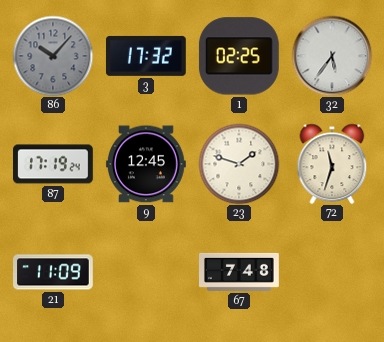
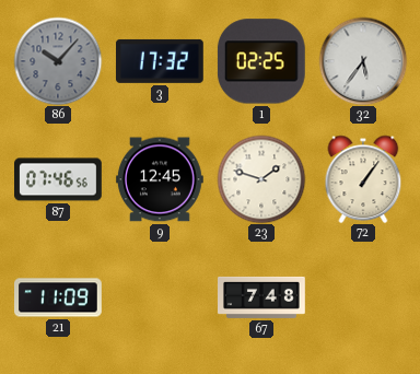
87: 17:19 -> 07:46
72: 11:33 -> 1:06
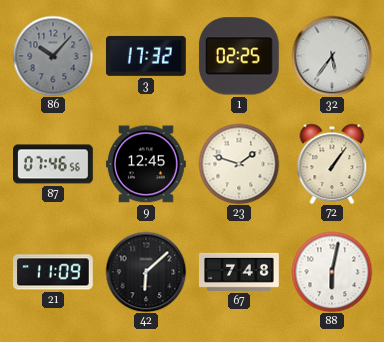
42: none -> 6:08
88: none -> 6:02
